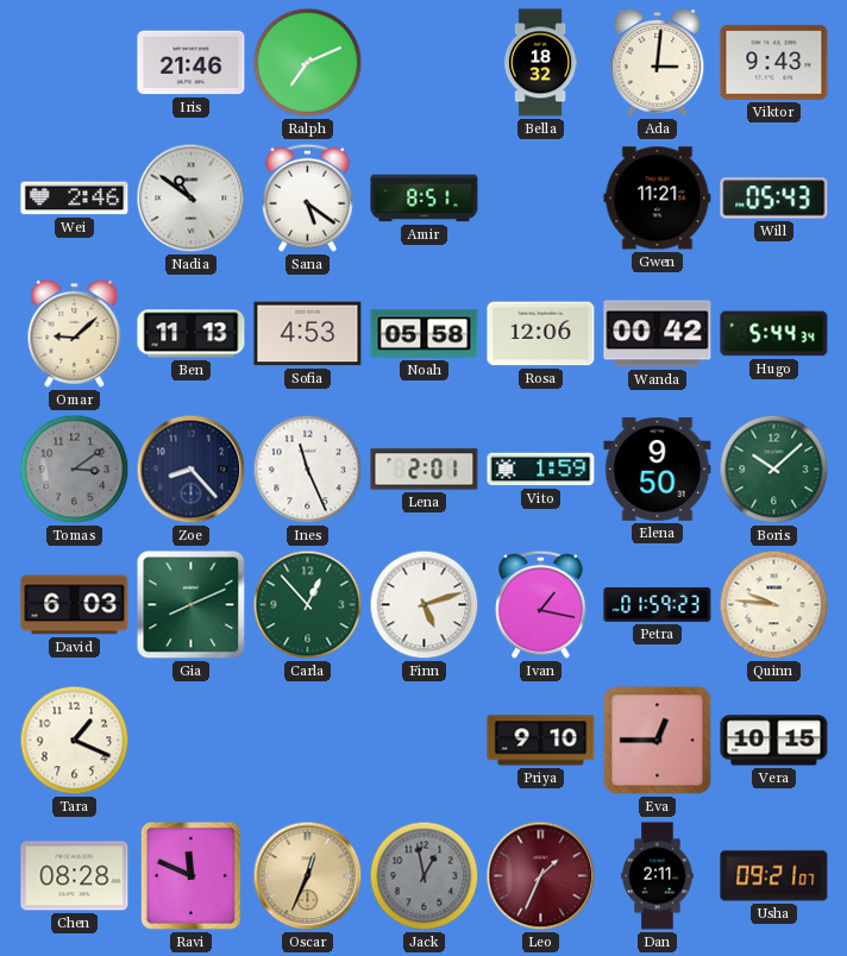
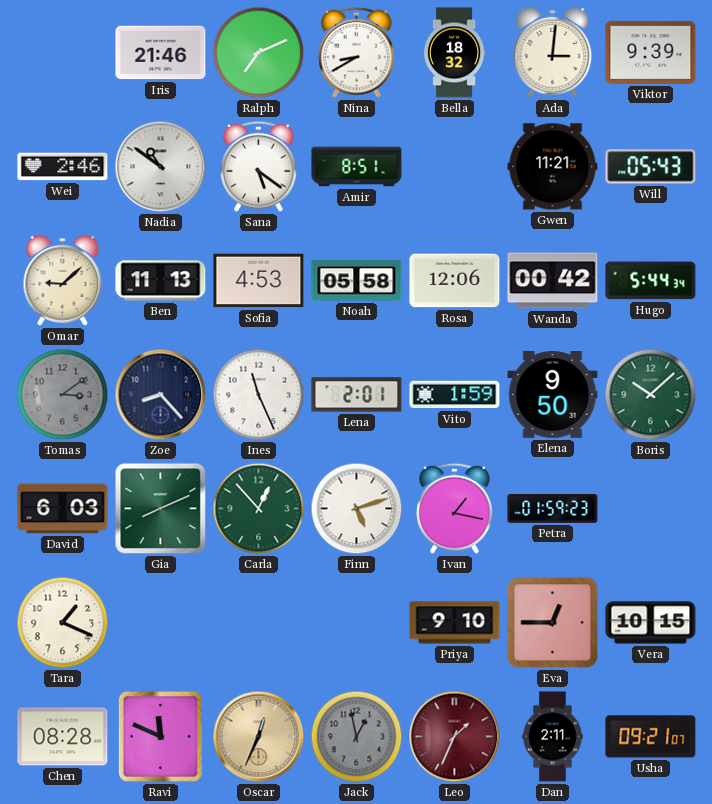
Nina: none -> 8:40
Viktor: 9:43 -> 9:39
Quinn: 9:46 -> none
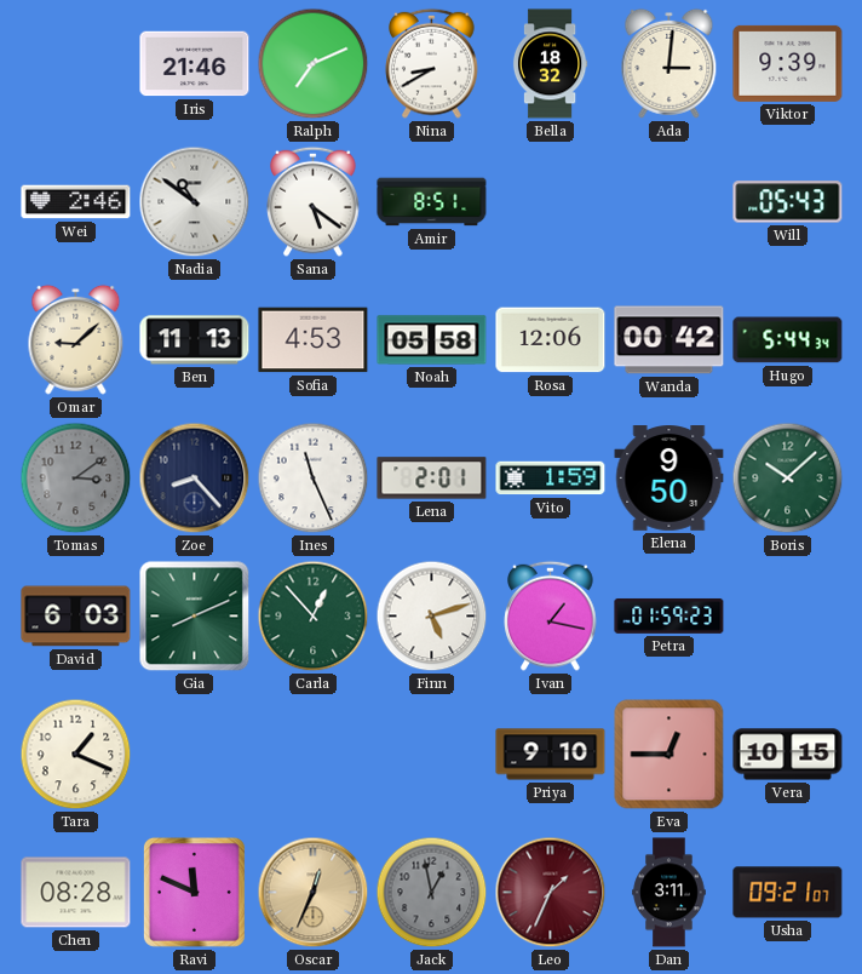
Gwen: 11:21 -> none
Dan: 2:11 -> 3:11
